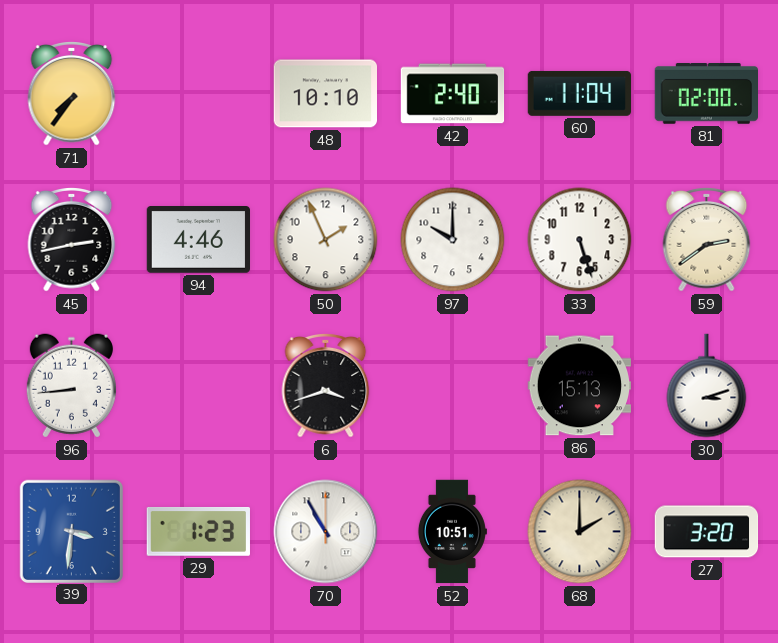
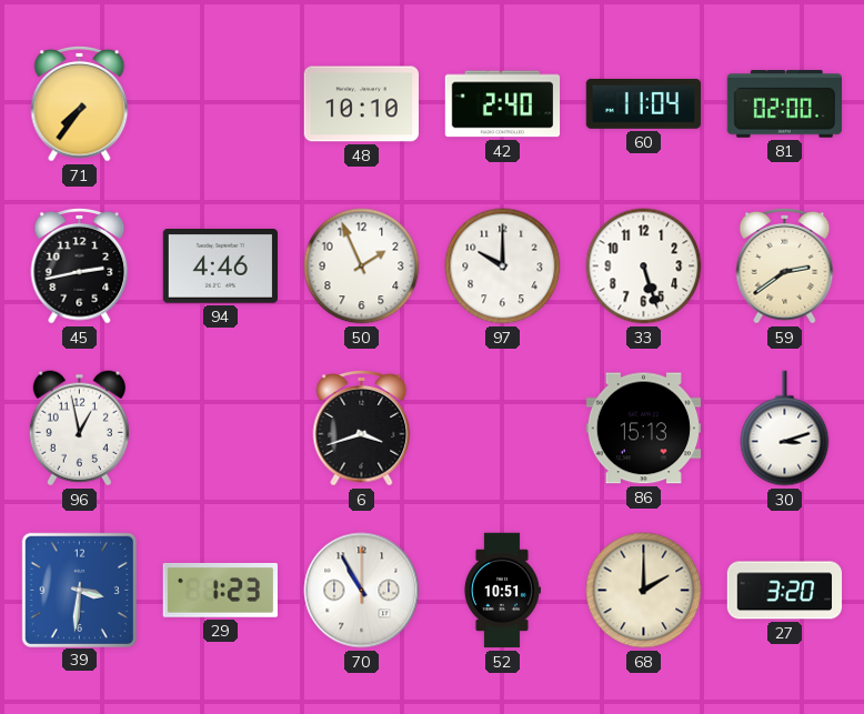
96: 8:44 -> 12:58
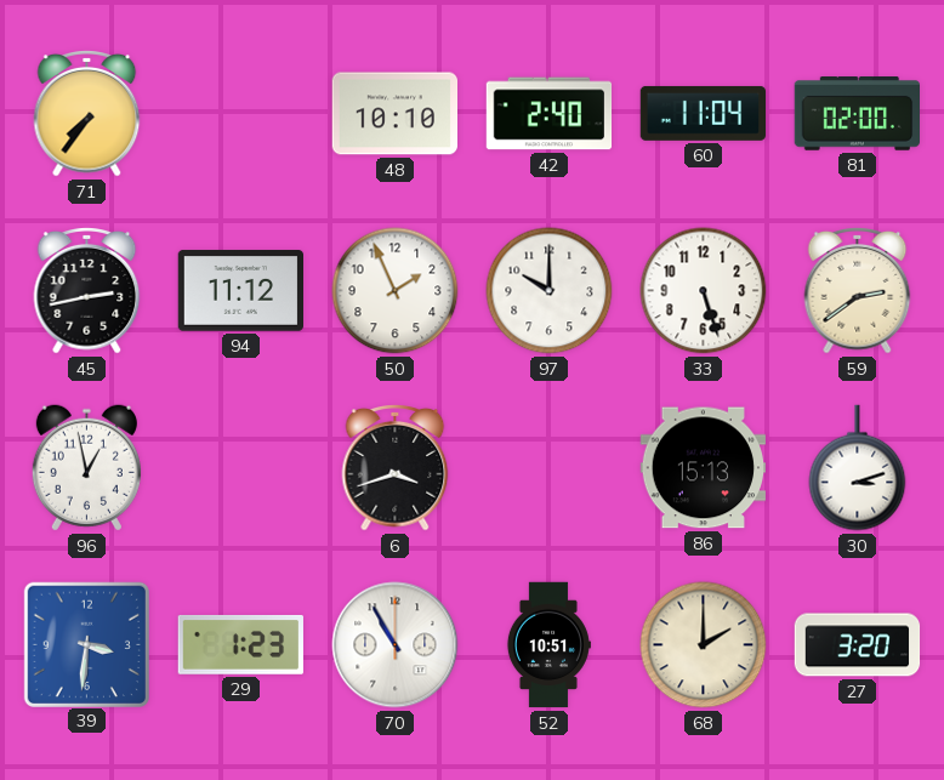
94: 4:46 -> 11:12
